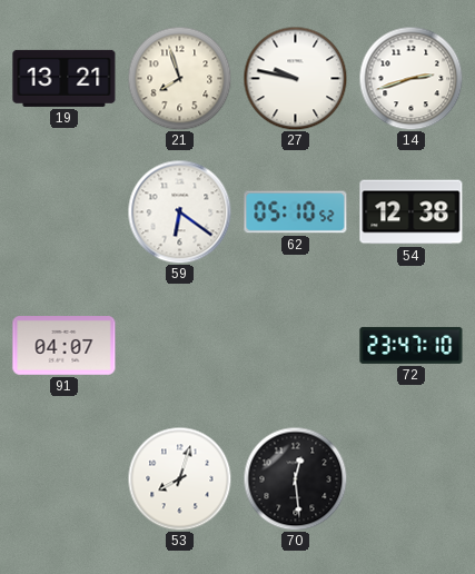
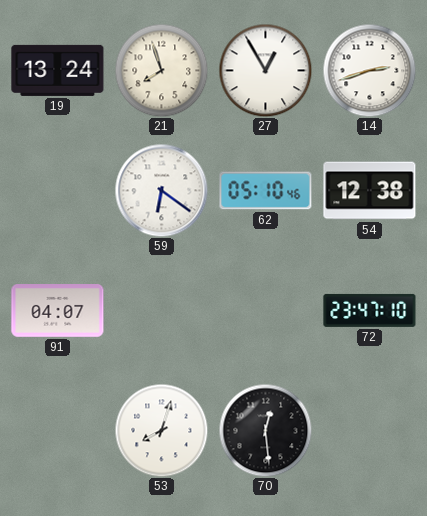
19: 13:21 -> 13:24
27: 9:47 -> 12:55
62: 05:10:52 -> 05:10:46
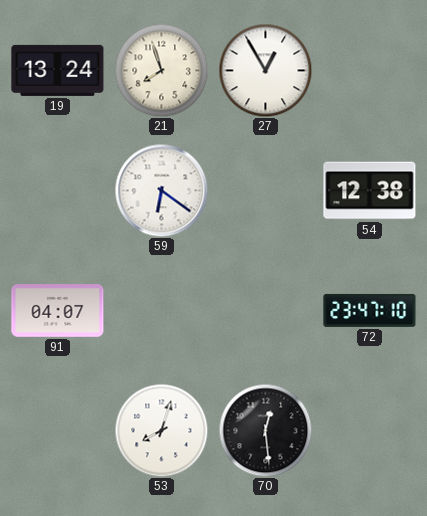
14: 2:42 -> none
62: 05:10 -> none
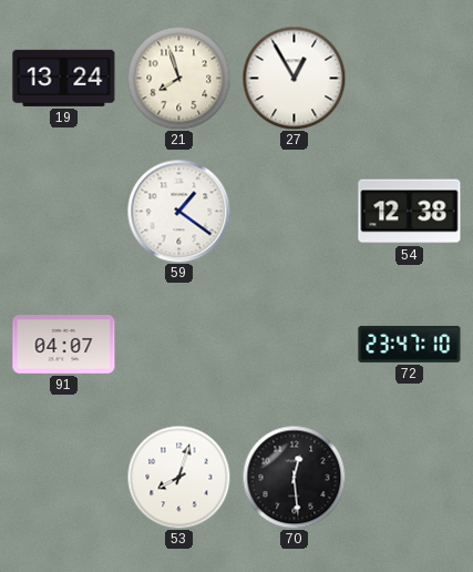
59: 6:21 -> 1:21
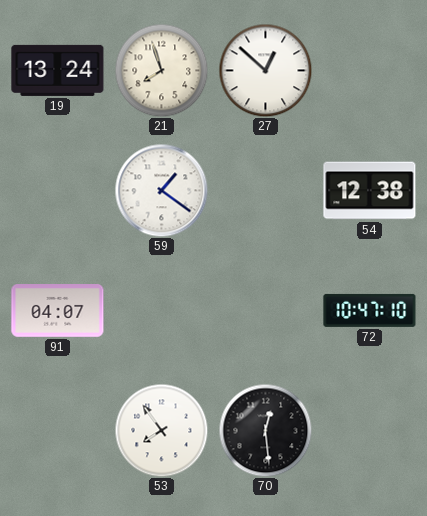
27: 12:55 -> 12:52
72: 23:47 -> 10:47
53: 8:03 -> 7:54
